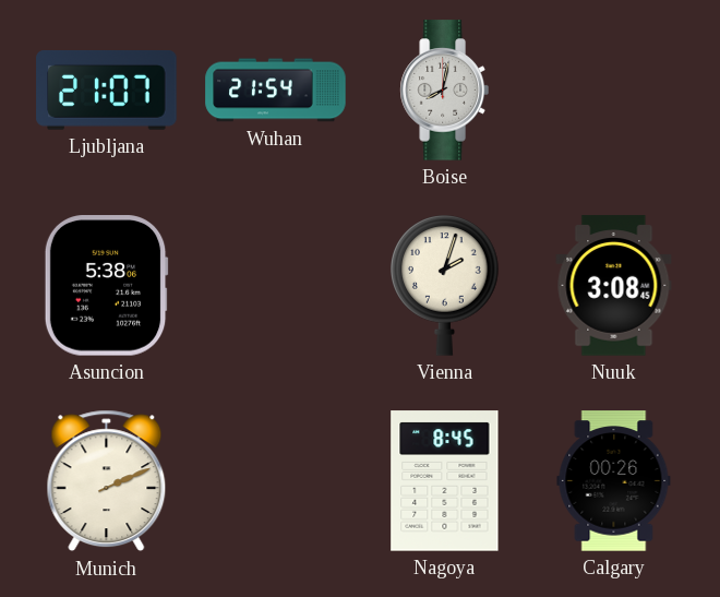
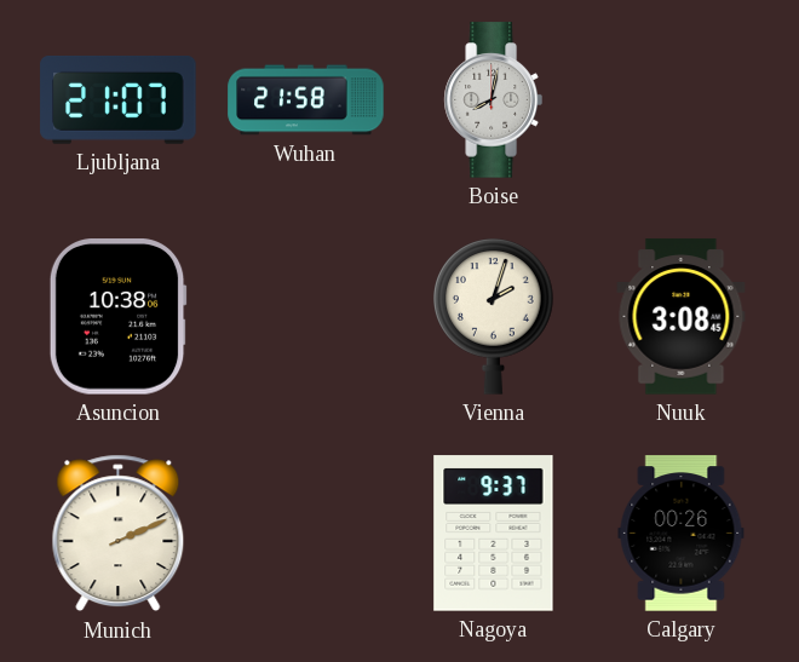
Wuhan: 21:54 -> 21:58
Asuncion: 5:38 -> 10:38
Nagoya: 8:45 -> 9:37
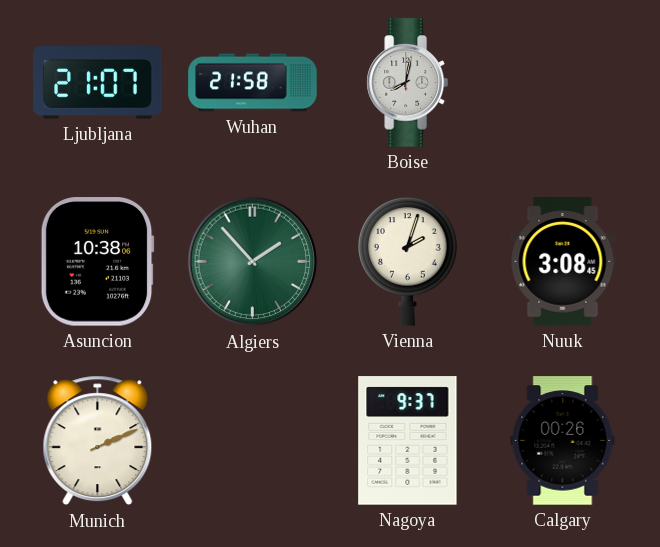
Algiers: none -> 1:53
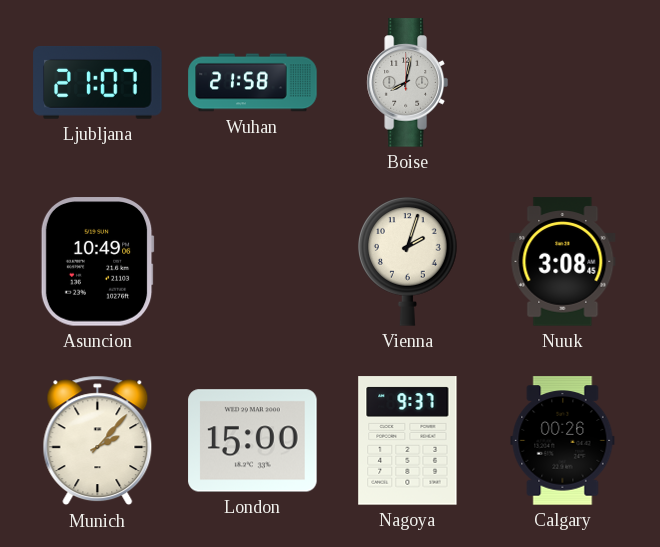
Asuncion: 10:38 -> 10:49
Algiers: 1:53 -> none
Munich: 2:11 -> 2:07
London: none -> 15:00
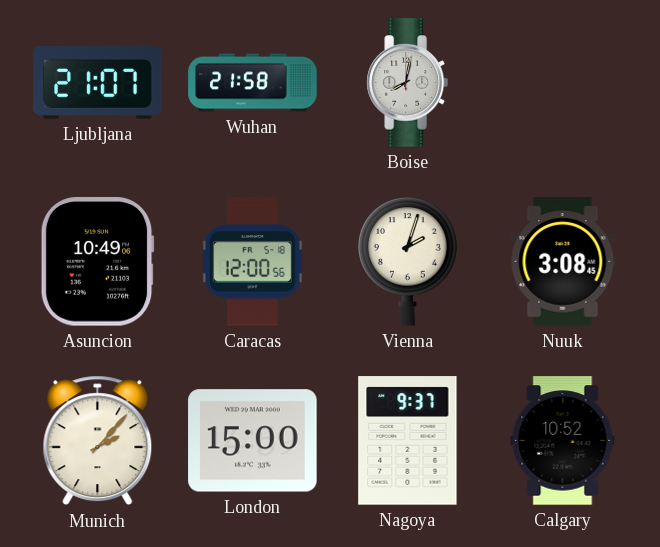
Caracas: none -> 12:00
Calgary: 00:26 -> 10:52
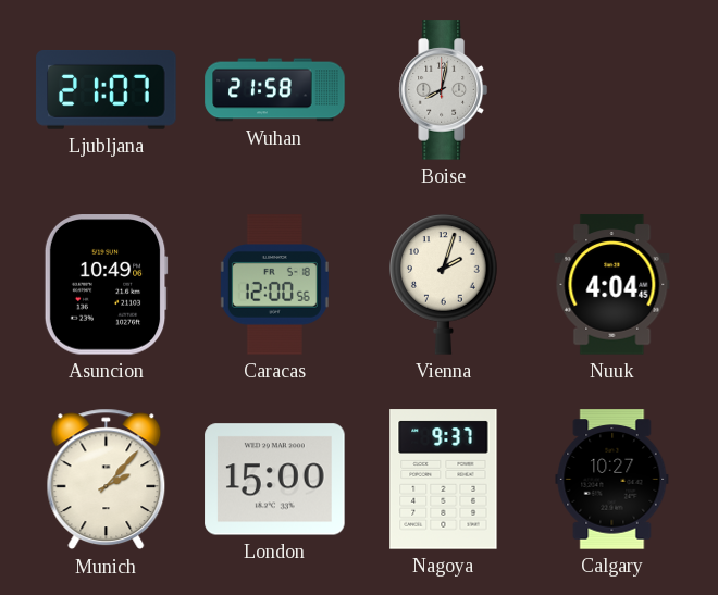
Nuuk: 3:08 -> 4:04
Calgary: 10:52 -> 10:27
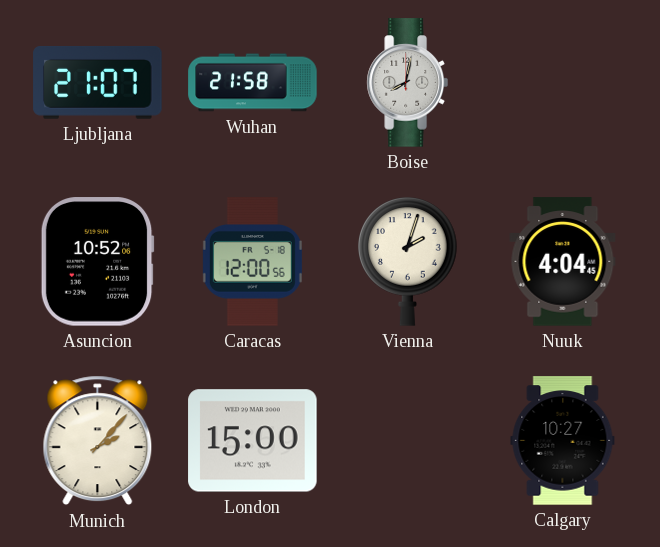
Asuncion: 10:49 -> 10:52
Nagoya: 9:37 -> none
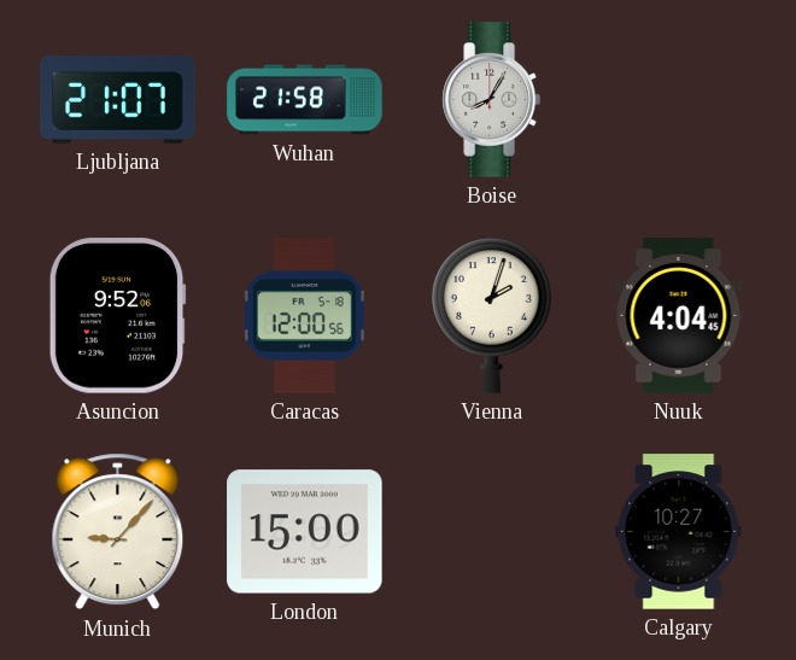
Boise: 8:02 -> 8:05
Asuncion: 10:52 -> 9:52
Munich: 2:07 -> 9:07
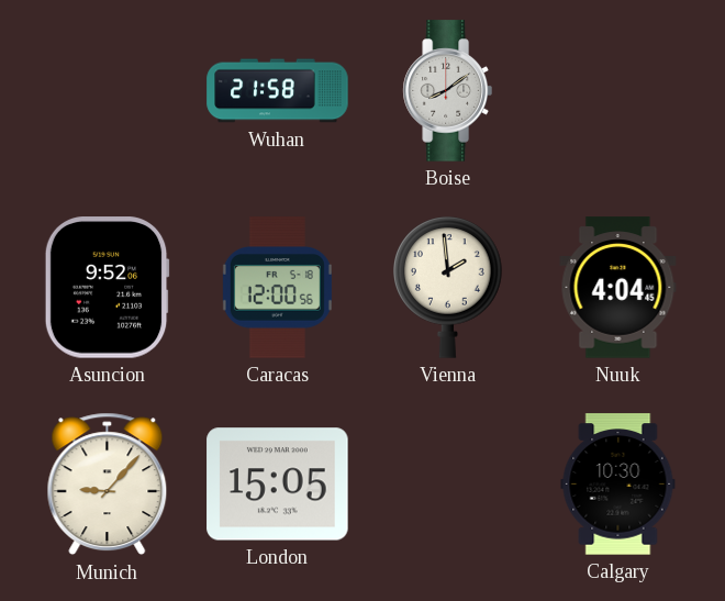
Ljubljana: 21:07 -> none
Boise: 8:05 -> 8:09
Vienna: 2:03 -> 1:59
London: 15:00 -> 15:05
Calgary: 10:27 -> 10:30
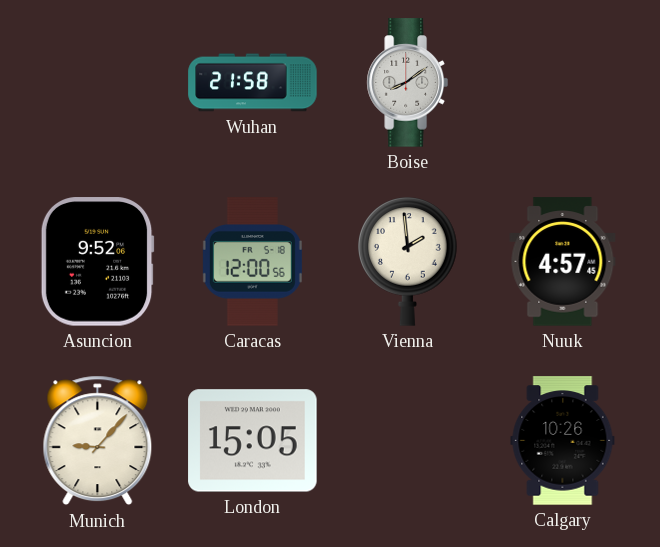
Nuuk: 4:04 -> 4:57
Calgary: 10:30 -> 10:26
